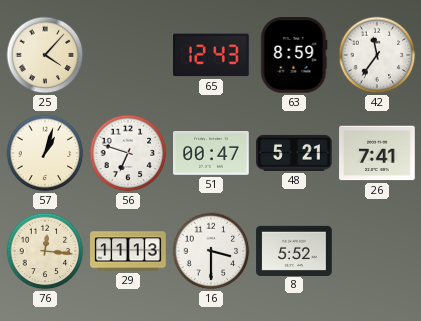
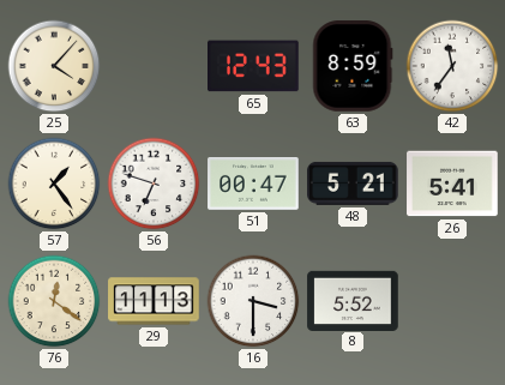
57: 1:03 -> 1:24
26: 7:41 -> 5:41
76: 12:16 -> 12:21
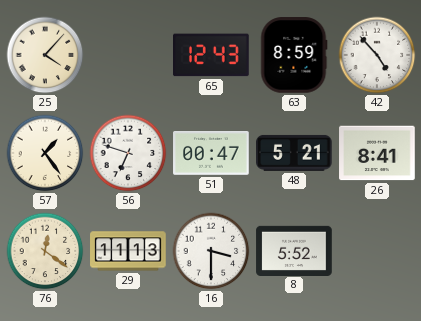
42: 11:36 -> 4:53
26: 5:41 -> 8:41
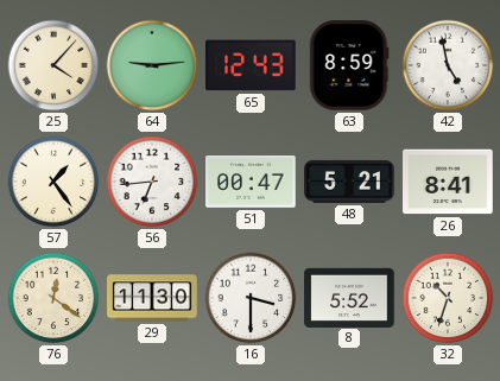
64: none -> 9:14
42: 4:53 -> 4:58
56: 6:48 -> 6:44
29: 11:13 -> 11:30
32: none -> 10:33
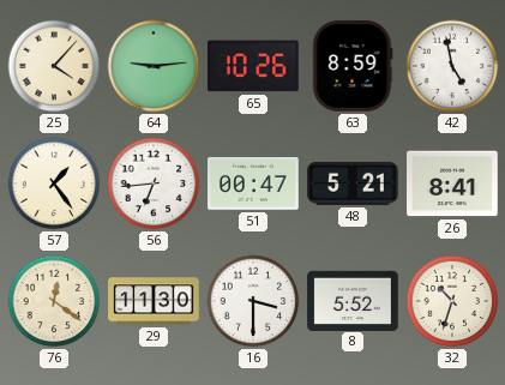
65: 12:43 -> 10:26
